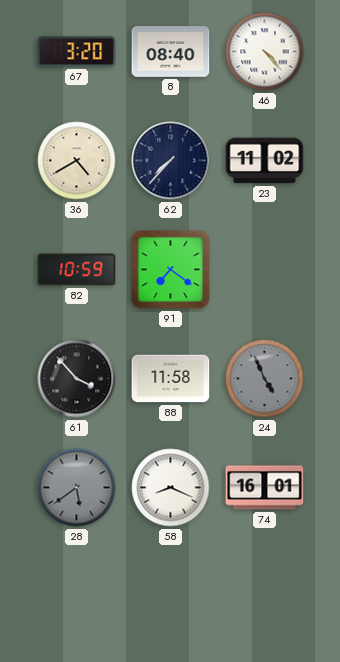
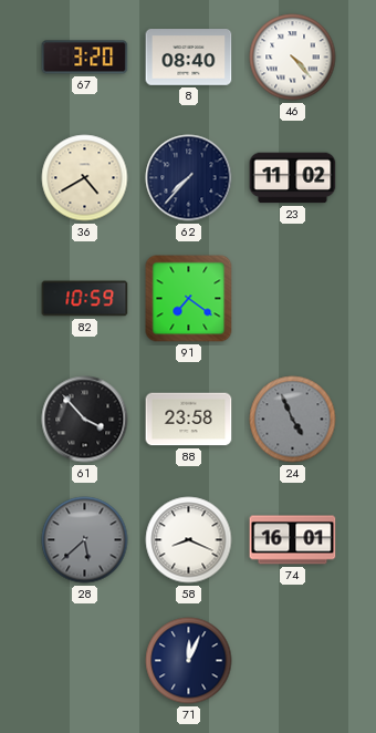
88: 11:58 -> 23:58
28: 5:39 -> 5:38
71: none -> 12:04
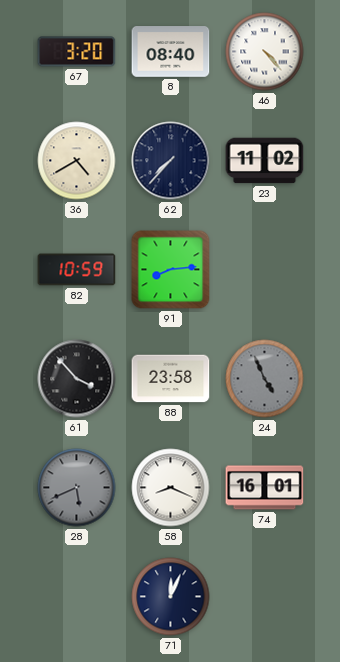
91: 7:21 -> 8:14
28: 5:38 -> 5:41
